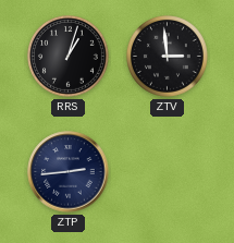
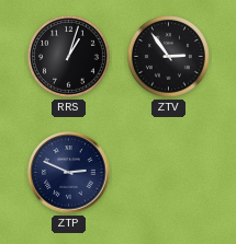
ZTV: 2:59 -> 2:54
ZTP: 2:44 -> 2:49
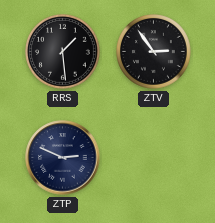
RRS: 1:03 -> 1:29
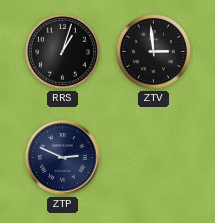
RRS: 1:29 -> 1:03
ZTV: 2:54 -> 2:59
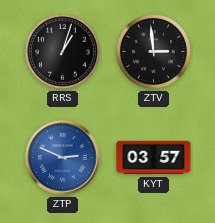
ZTP dial: navy -> blue
KYT: none -> 03:57
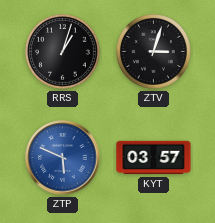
ZTV: 2:59 -> 3:03
ZTP: 2:49 -> 5:49
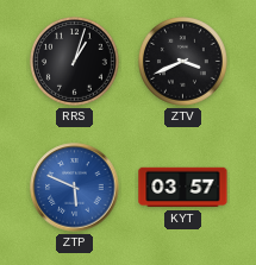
ZTV: 3:03 -> 3:41
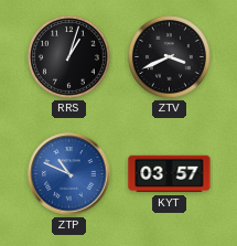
ZTP: 5:49 -> 10:49
